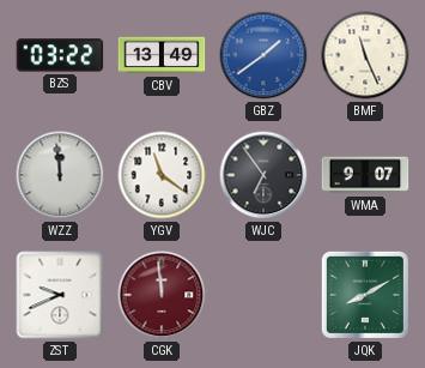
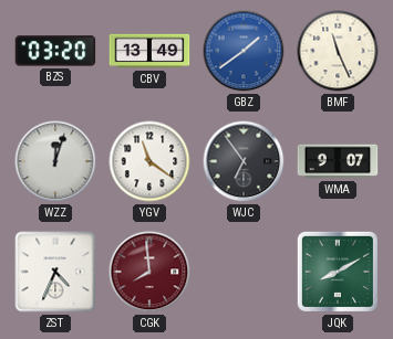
BZS: 03:22 -> 03:20
WZZ: 11:59 -> 12:03
ZST: 9:41 -> 4:34
CGK: 11:59 -> 7:59
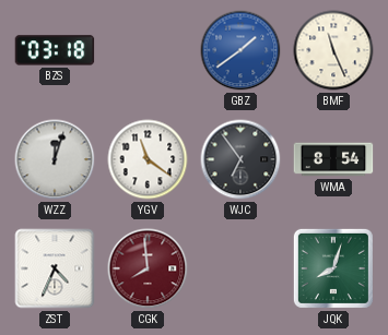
BZS: 03:20 -> 03:18
CBV: 13:49 -> none
WMA: 9:07 -> 8:54
JQK: 8:10 -> 8:03
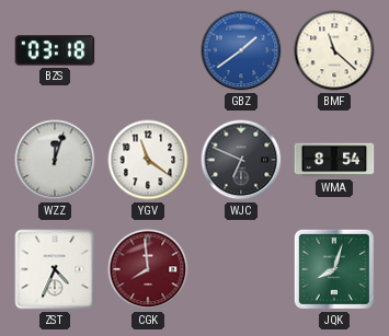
BMF: 11:26 -> 11:22
WJC: 6:54 -> 6:49
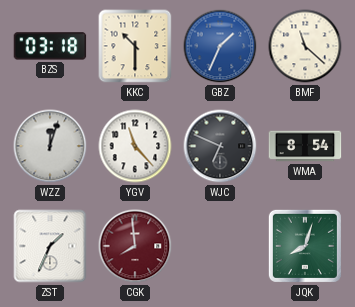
KKC: none -> 10:30
GBZ: 1:39 -> 1:34
YGV: 11:21 -> 11:23
ZST: 4:34 -> 1:34
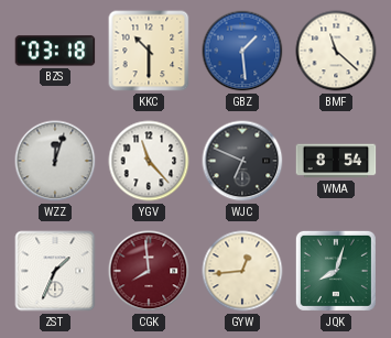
GBZ: 1:34 -> 1:29
GYW: none -> 12:44
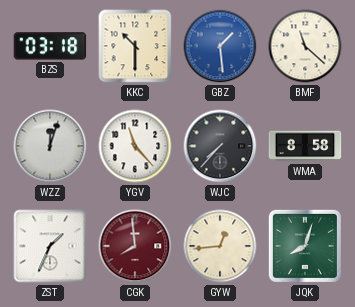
WJC: 6:49 -> 7:37
WMA: 8:54 -> 8:58
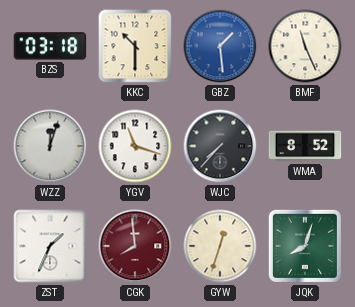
BMF: 11:22 -> 11:26
YGV: 11:23 -> 11:18
WMA: 8:58 -> 8:52
GYW: 12:44 -> 12:33
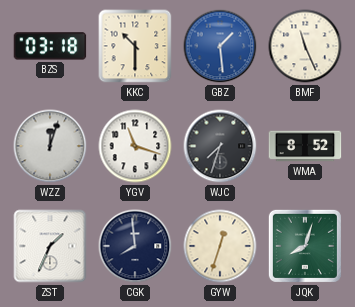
WJC: 7:37 -> 7:33
CGK dial: burgundy -> navy
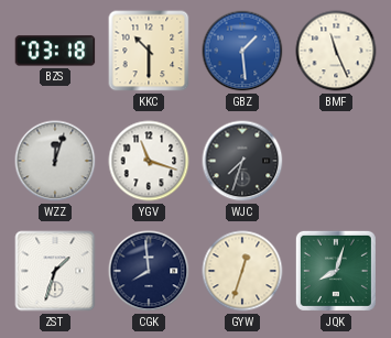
WMA: 8:52 -> none
ZST: 1:34 -> 1:33
